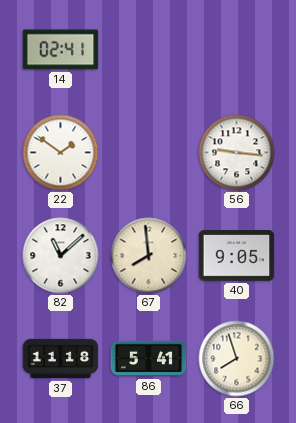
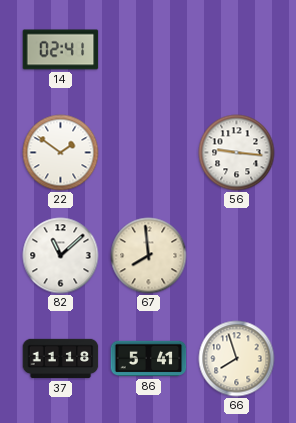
40: 9:05 -> none
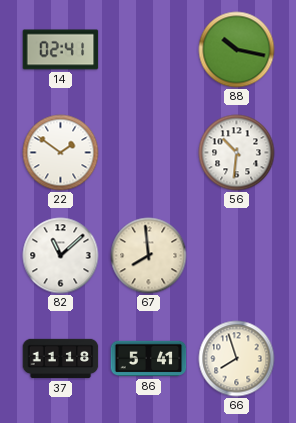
88: none -> 10:17
56: 9:16 -> 10:31
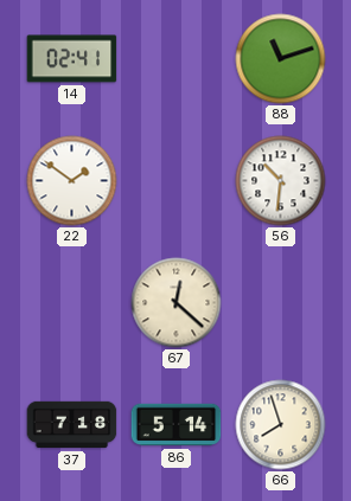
88: 10:17 -> 11:12
82: 11:08 -> none
67: 7:59 -> 12:22
37: 11:18 -> 7:18
86: 5:41 -> 5:14
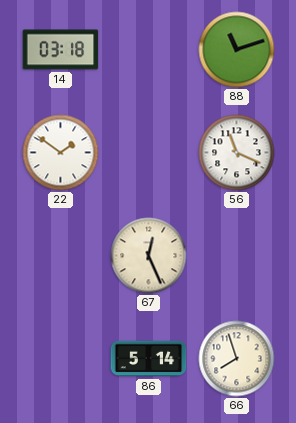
14: 02:41 -> 03:18
56: 10:31 -> 11:19
67: 12:22 -> 12:26
37: 7:18 -> none
